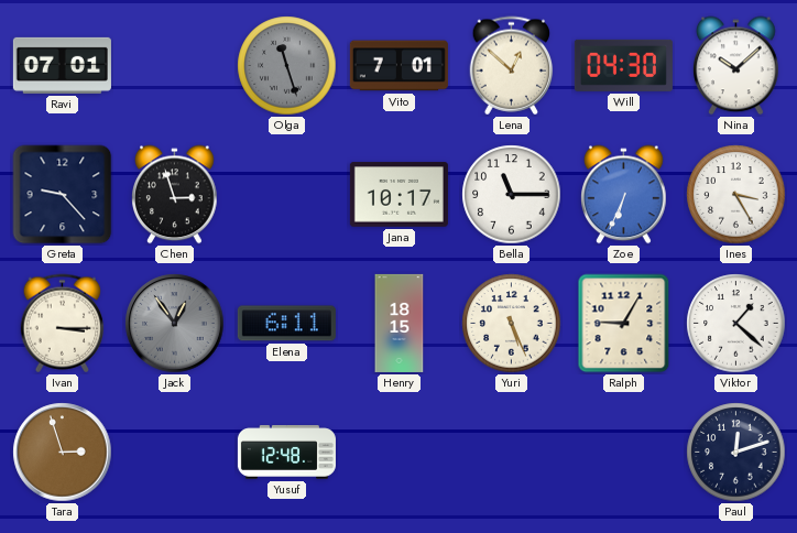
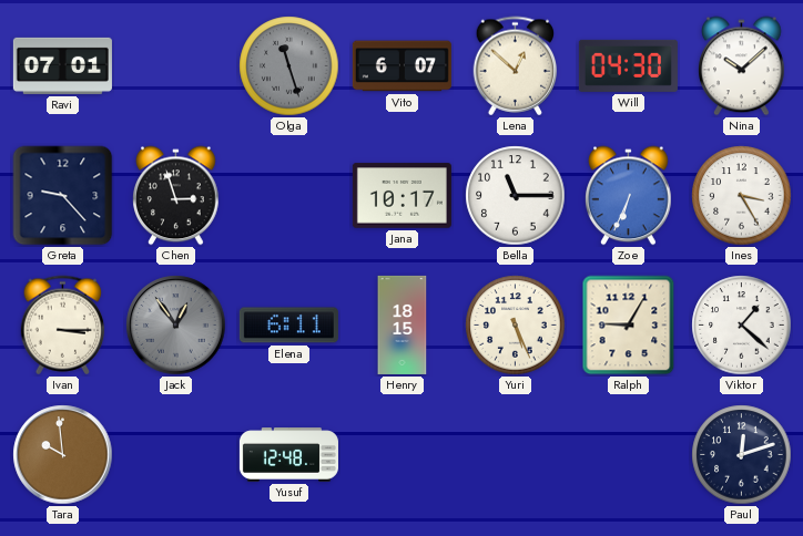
Vito: 7:01 -> 6:07
Tara: 2:57 -> 9:59
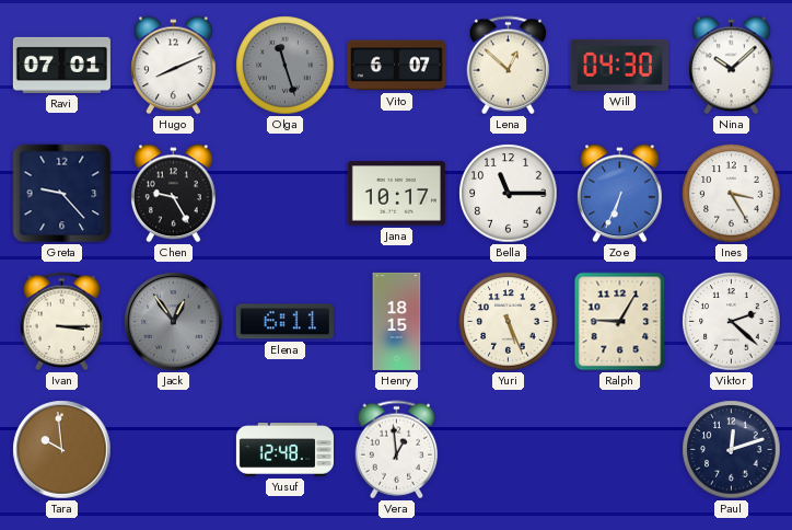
Hugo: none -> 8:11
Chen: 2:57 -> 9:25
Viktor: 1:22 -> 2:22
Vera: none -> 12:59
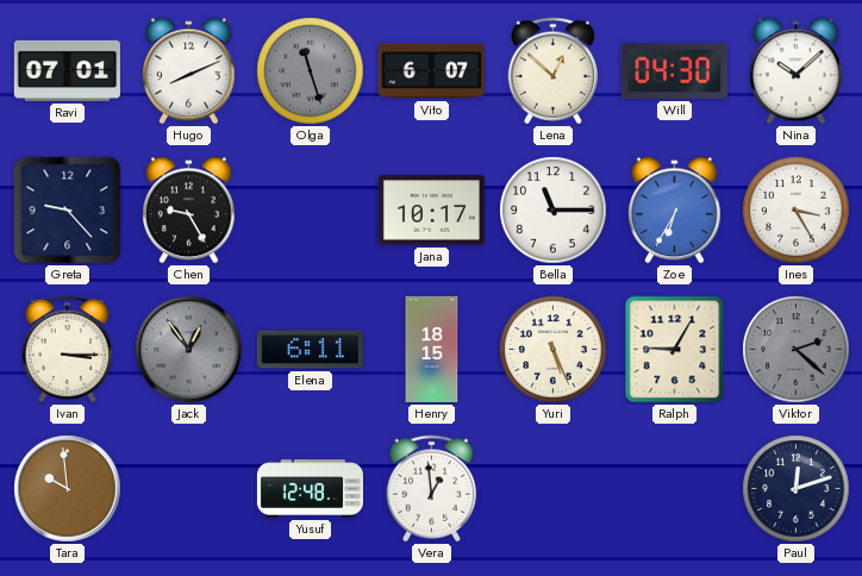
Zoe: 6:34 -> 6:35
Viktor dial: white -> grey
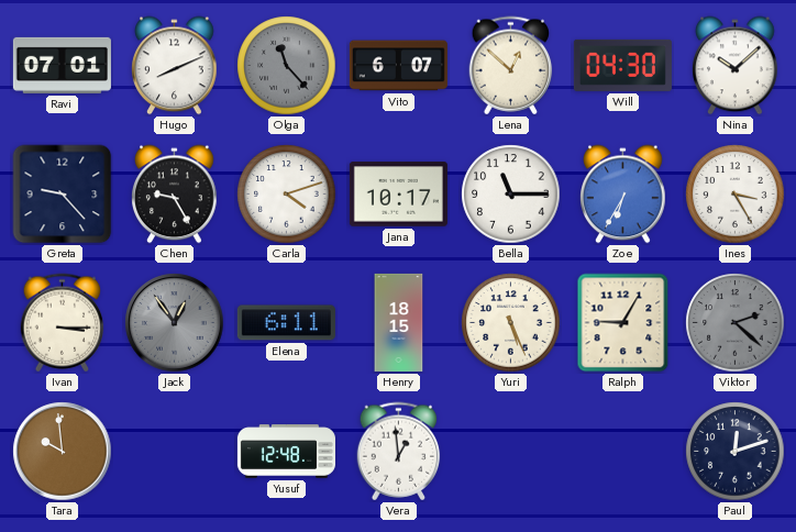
Olga: 11:27 -> 11:23
Carla: none -> 4:12
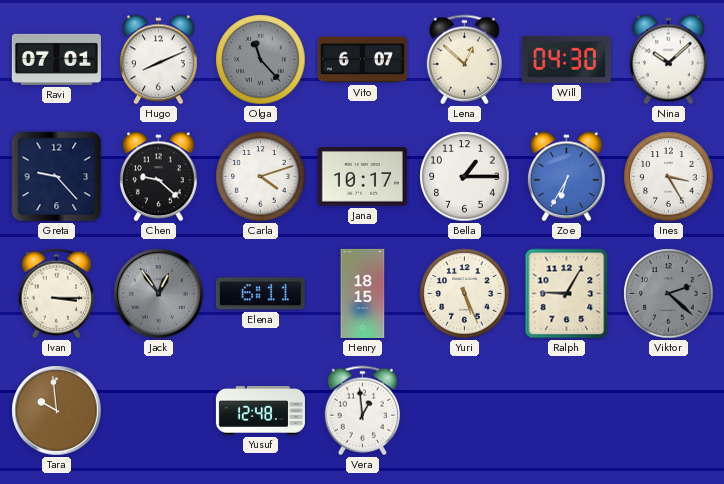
Chen: 9:25 -> 9:22
Bella: 11:15 -> 1:15
Paul: 12:12 -> none
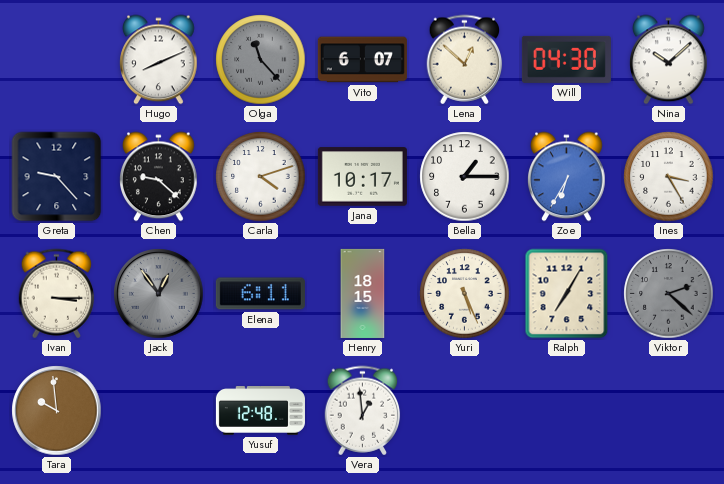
Ravi: 07:01 -> none
Ralph: 9:05 -> 7:05
